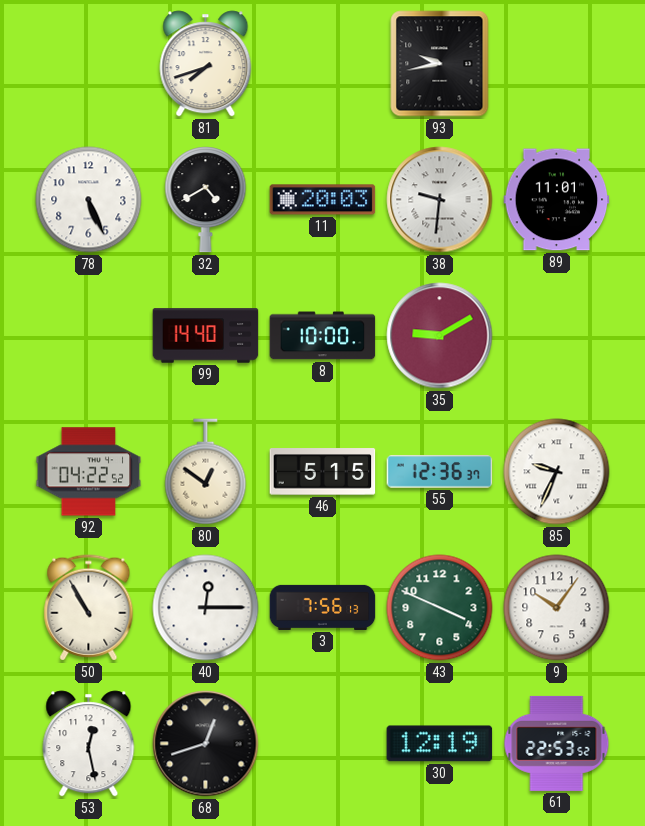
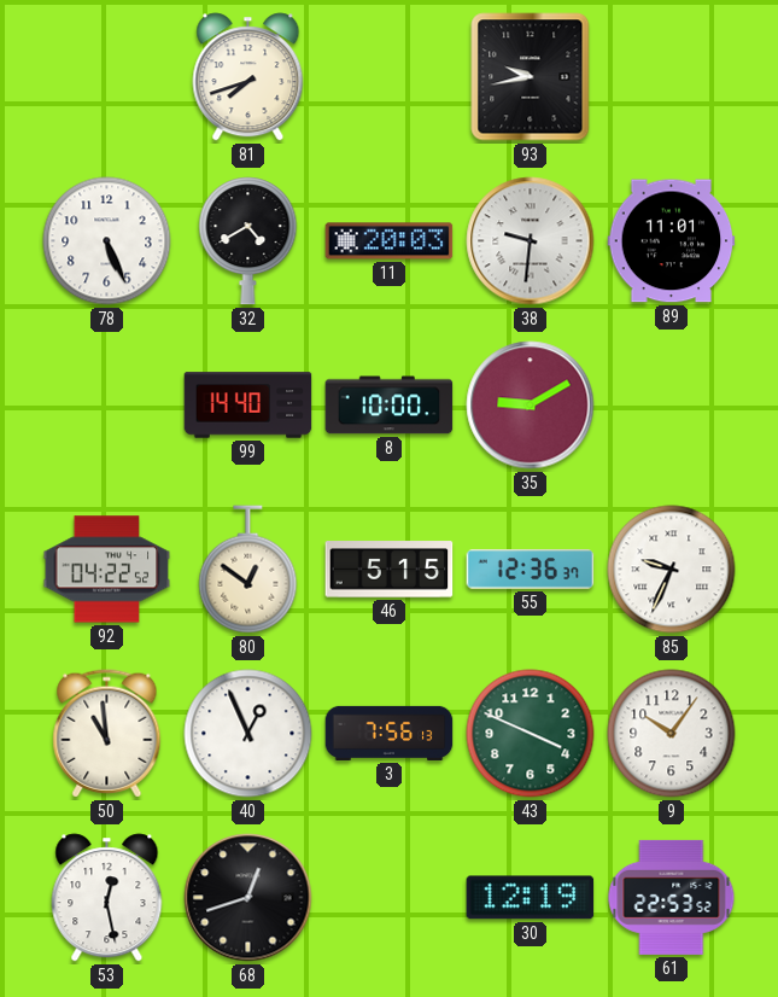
50: 10:55 -> 10:59
40: 12:15 -> 12:56
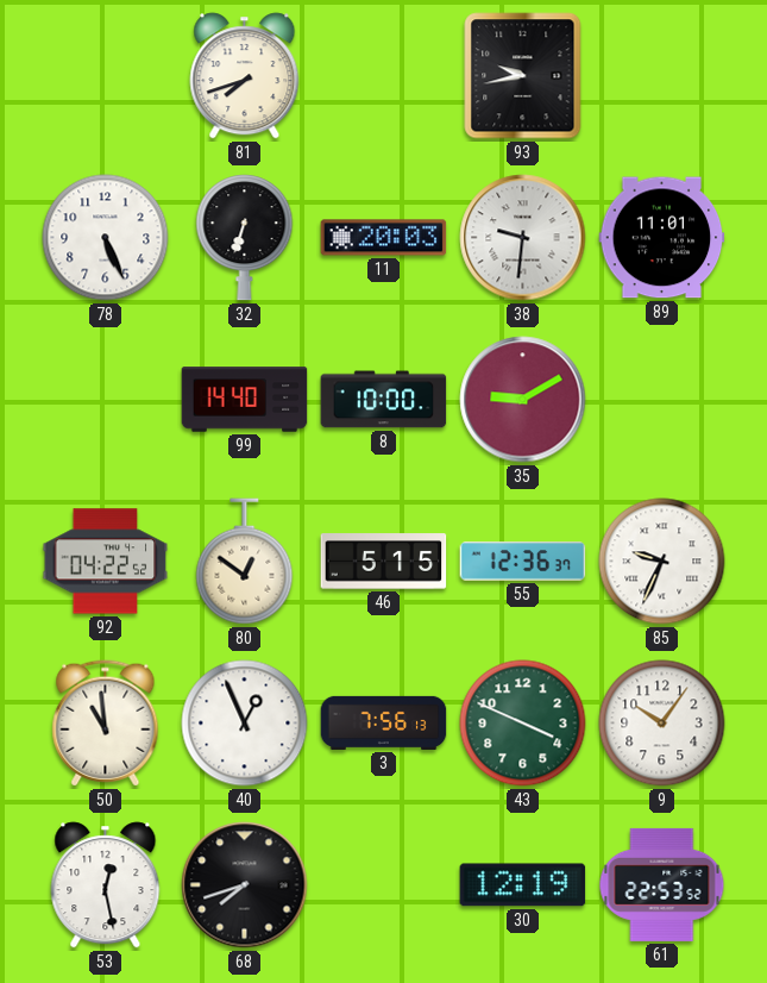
32: 4:40 -> 6:33
68: 12:42 -> 7:42
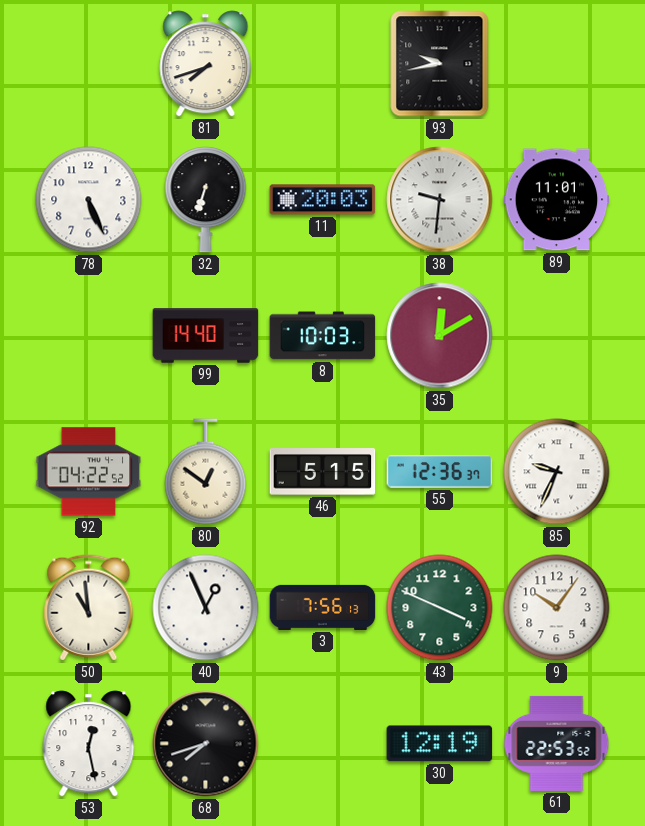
8: 10:00 -> 10:03
35: 9:10 -> 12:10
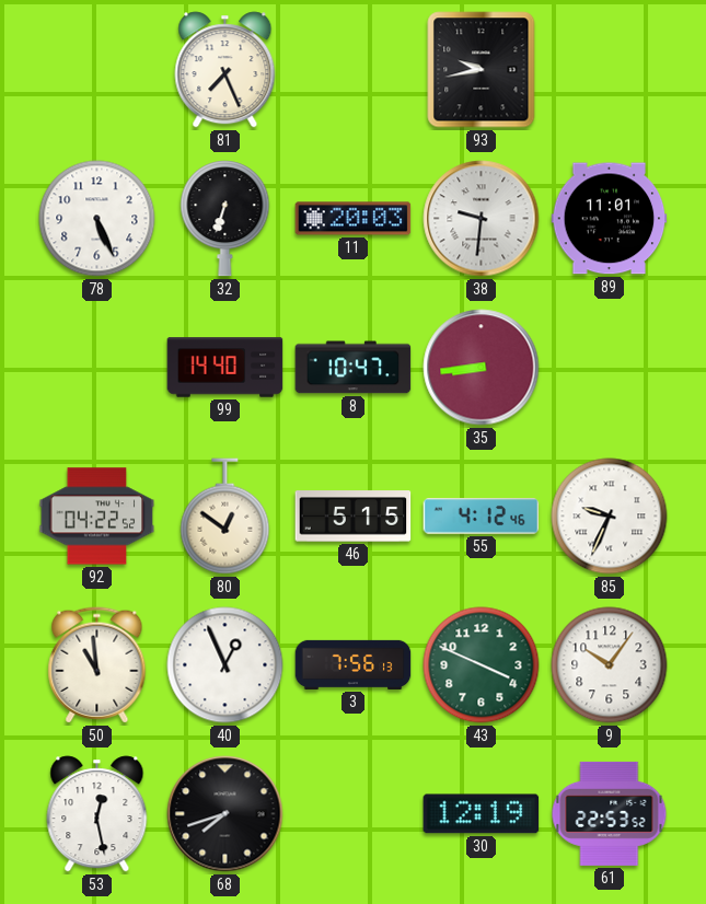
81: 7:42 -> 7:26
8: 10:03 -> 10:47
35: 12:10 -> 8:44
55: 12:36 -> 4:12
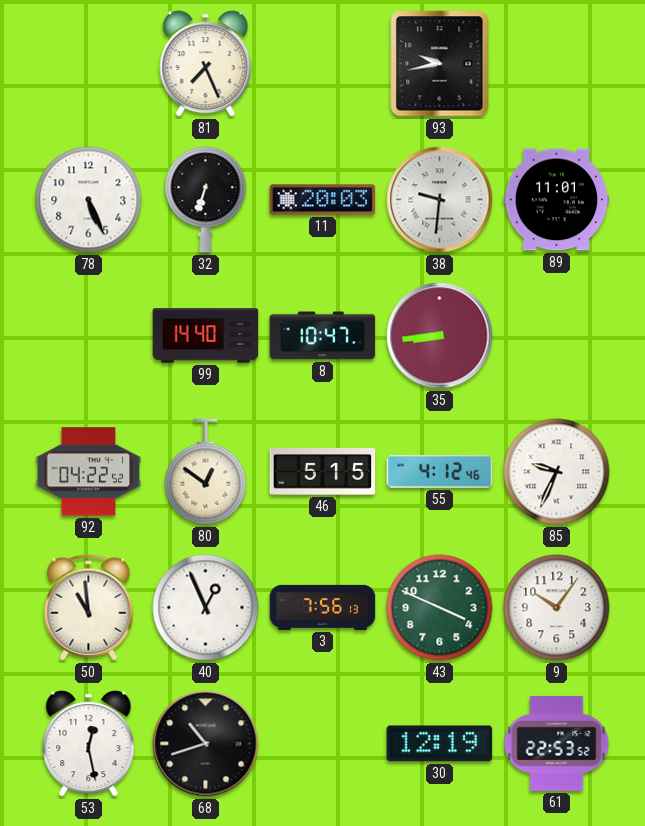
68: 7:42 -> 10:42
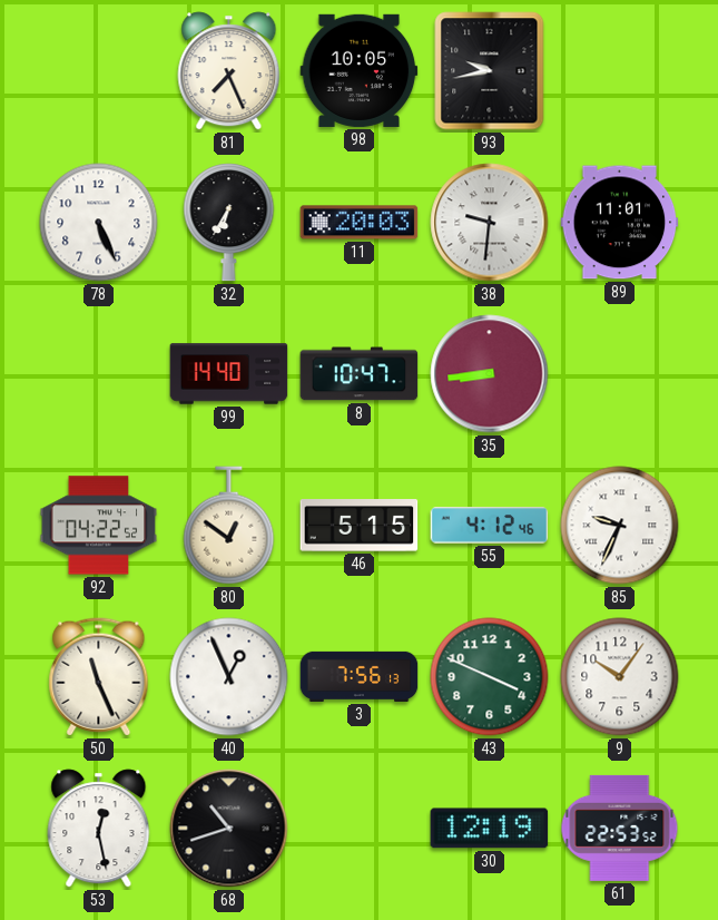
98: none -> 10:05
32: 6:33 -> 6:35
50: 10:59 -> 11:26
